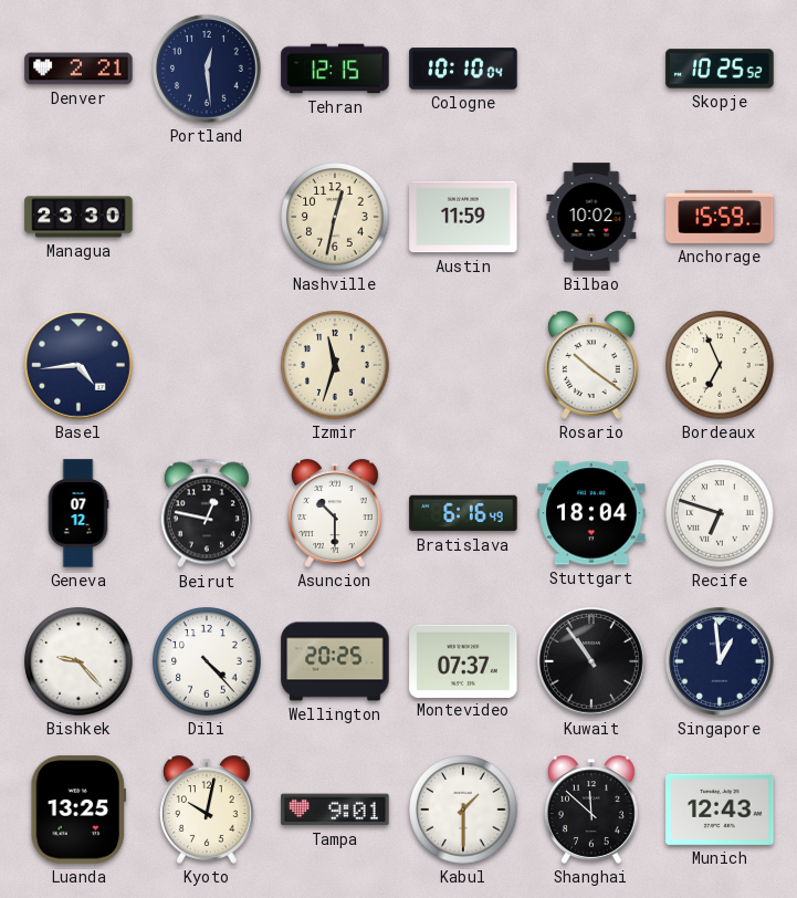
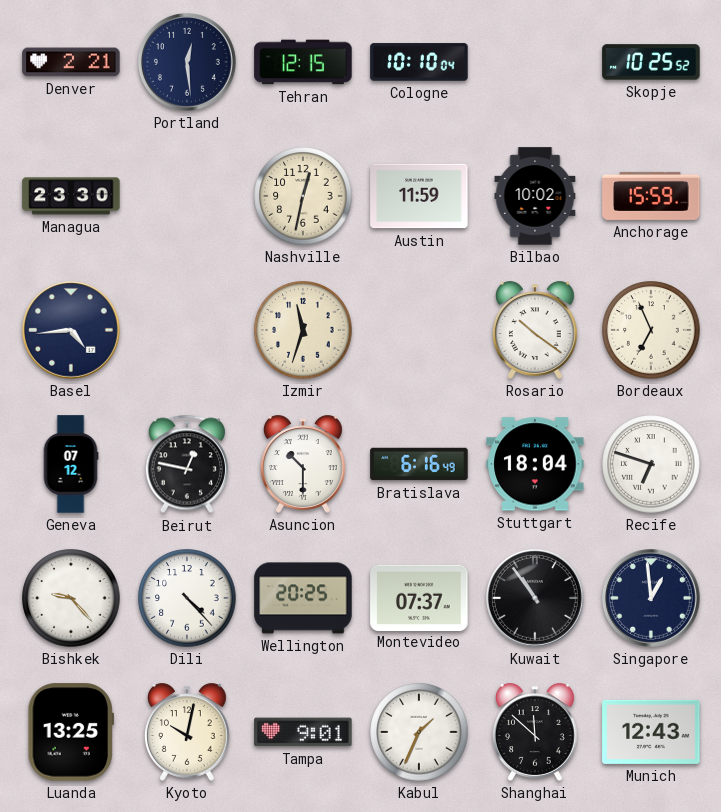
Kabul: 1:30 -> 1:34
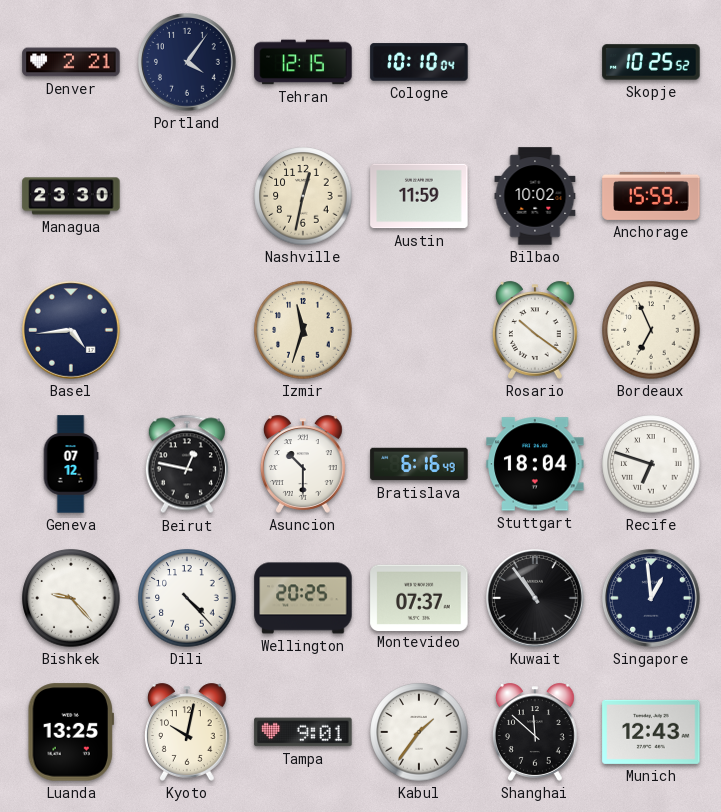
Portland: 12:29 -> 4:06
Kabul: 1:34 -> 1:36
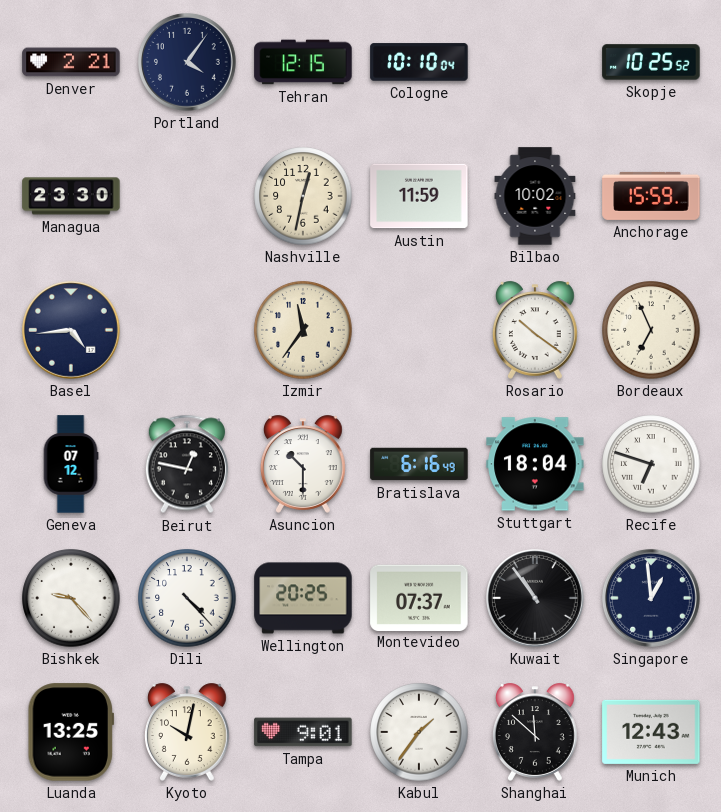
Izmir: 11:33 -> 11:36
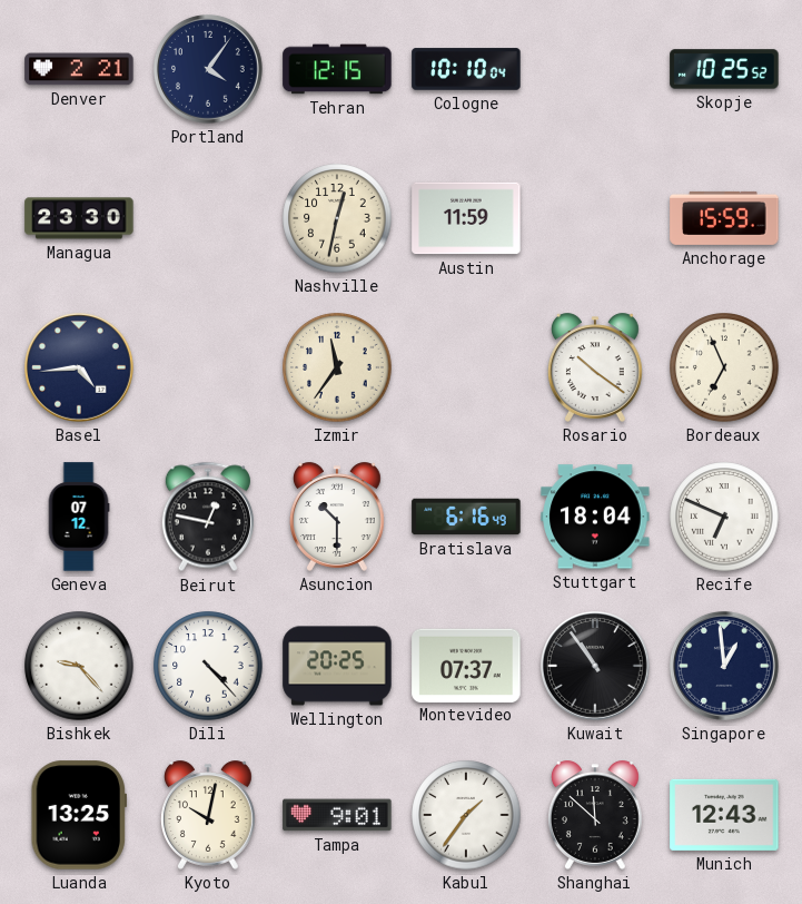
Bilbao: 10:02 -> none
Recife: 6:48 -> 6:49
